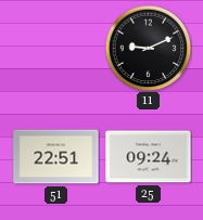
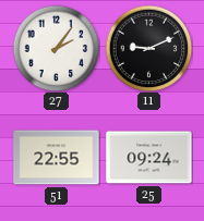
27: none -> 2:06
51: 22:51 -> 22:55
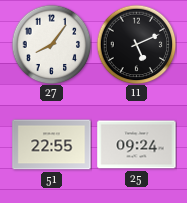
27: 2:06 -> 8:06
11: 9:11 -> 5:11
